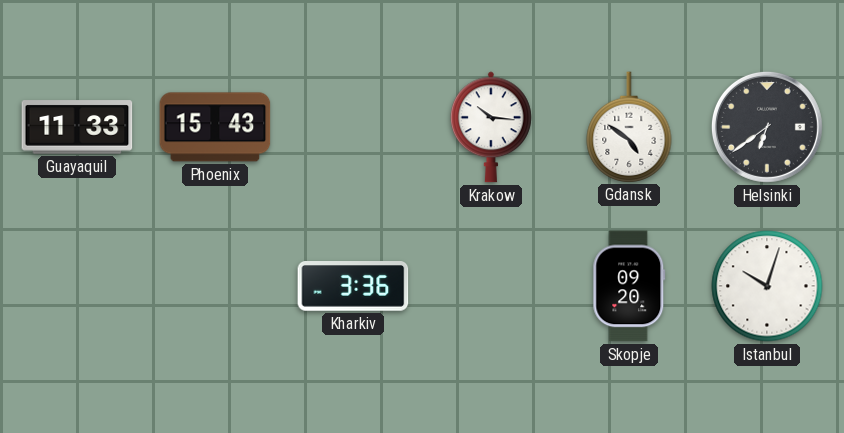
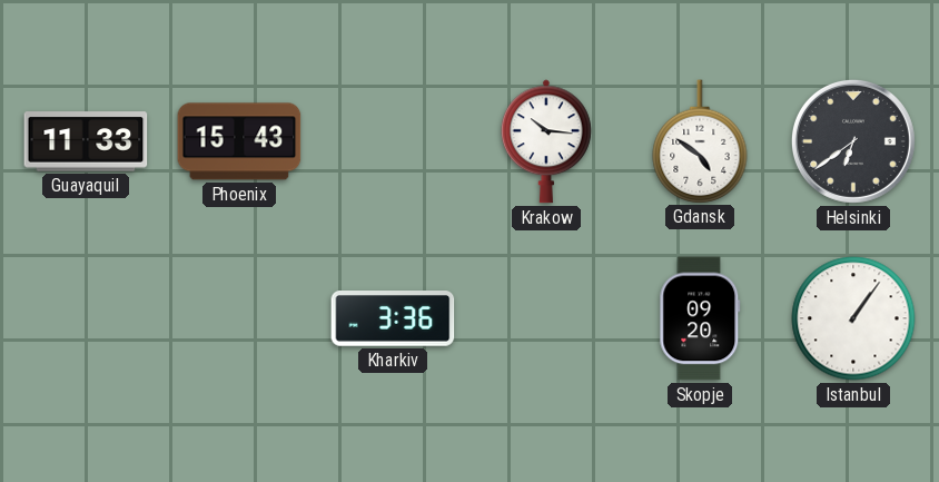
Istanbul: 10:03 -> 1:06
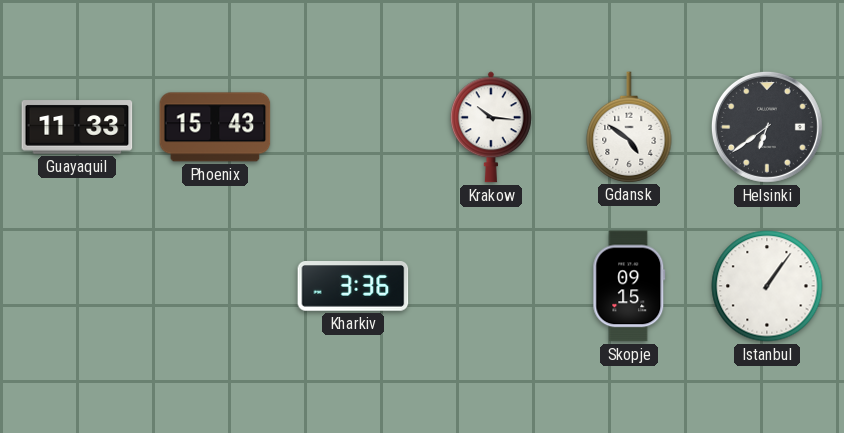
Skopje: 09:20 -> 09:15
